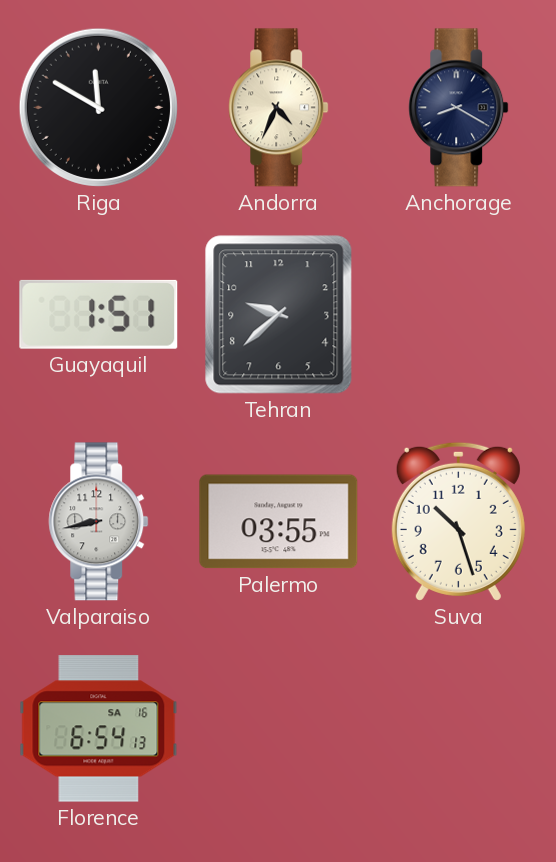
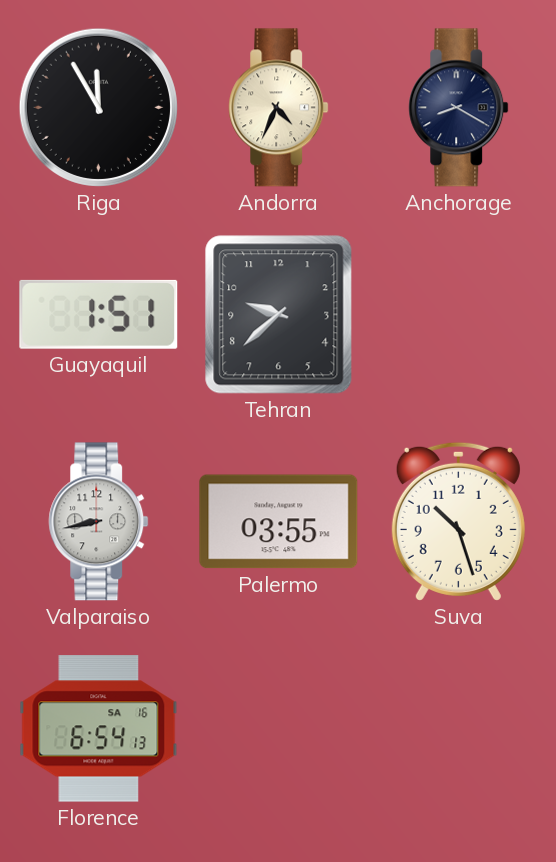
Riga: 11:50 -> 11:55
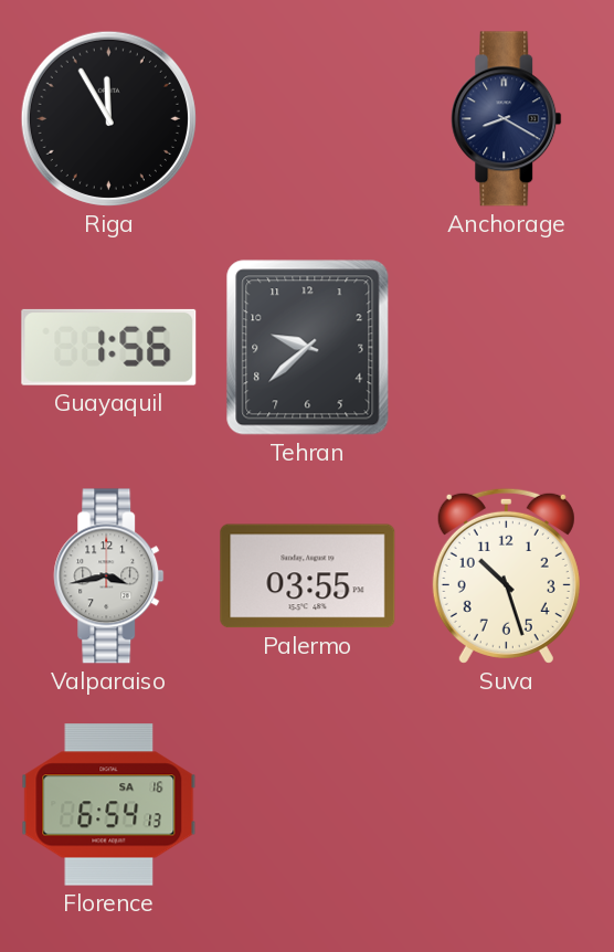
Andorra: 4:34 -> none
Guayaquil: 1:51 -> 1:56
Valparaiso: 8:43 -> 3:43
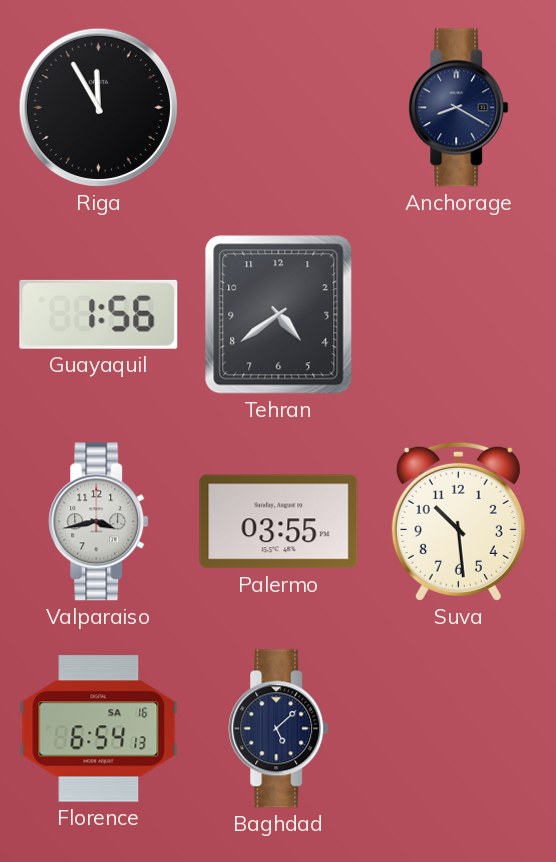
Tehran: 9:38 -> 4:39
Suva: 10:27 -> 10:29
Baghdad: none -> 5:08
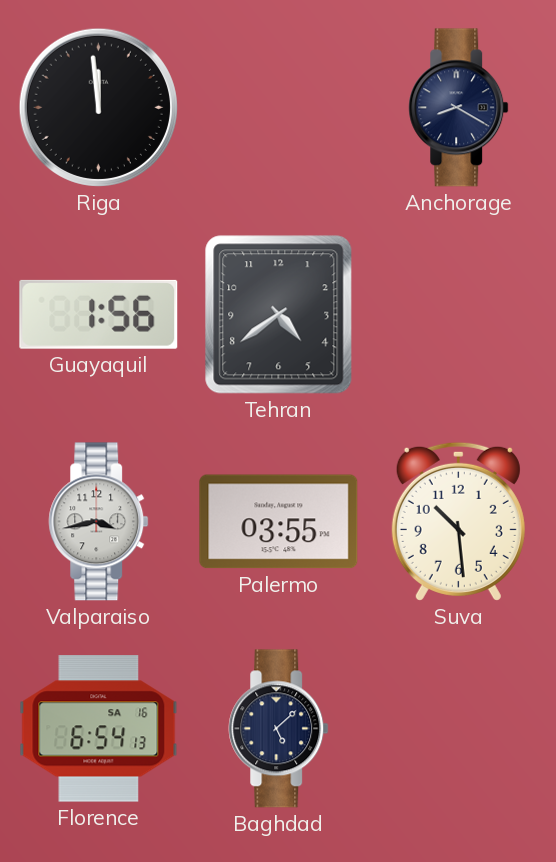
Riga: 11:55 -> 11:59
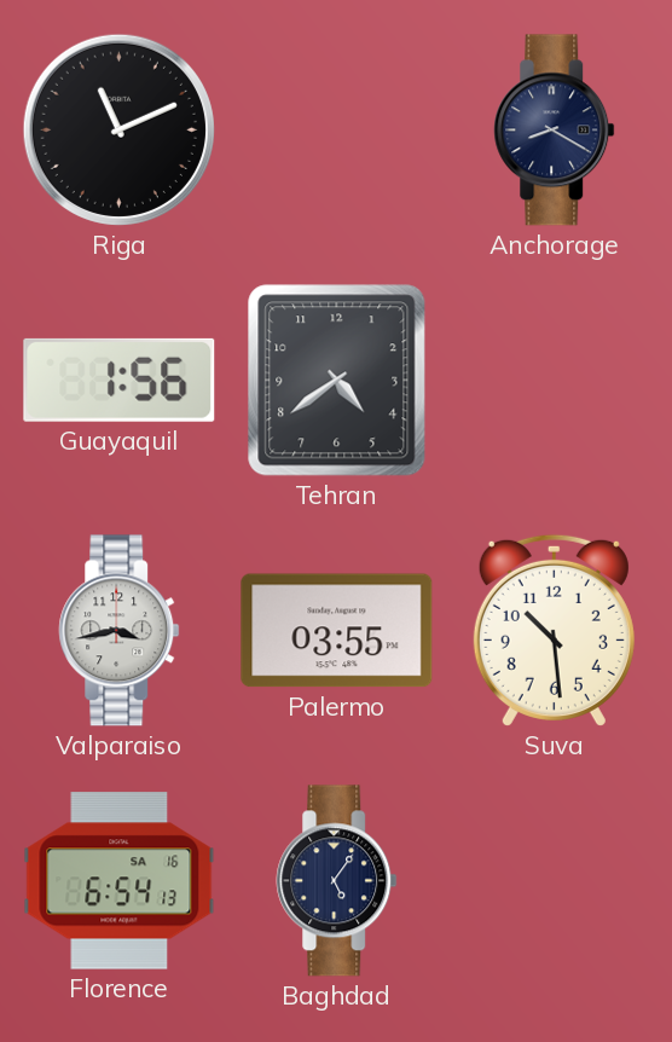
Riga: 11:59 -> 11:11
Baghdad: 5:08 -> 5:06
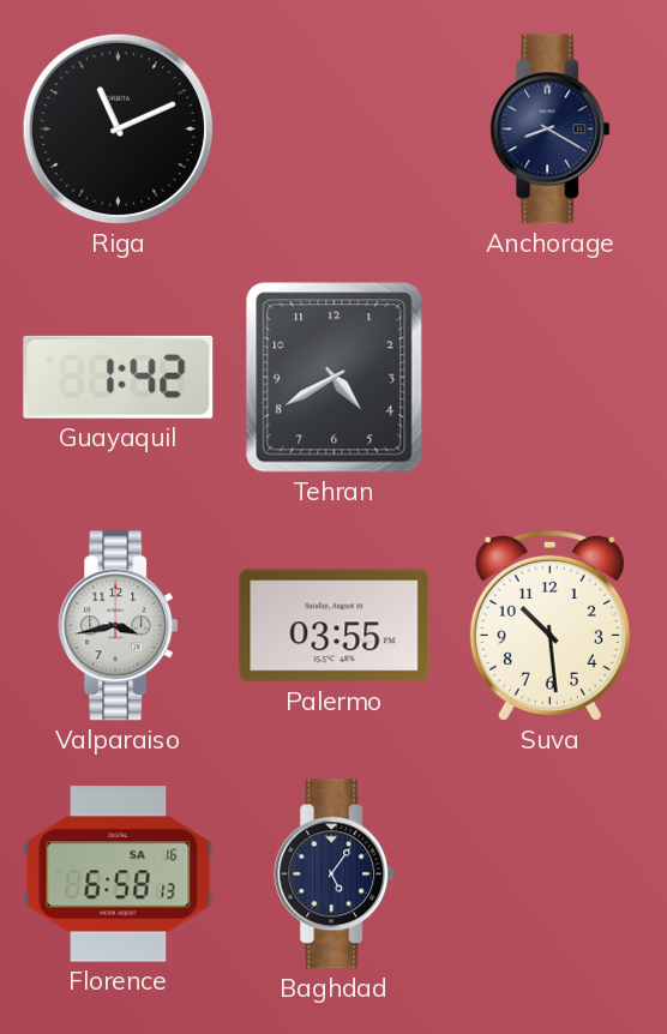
Guayaquil: 1:56 -> 1:42
Tehran: 4:39 -> 4:40
Florence: 6:54 -> 6:58
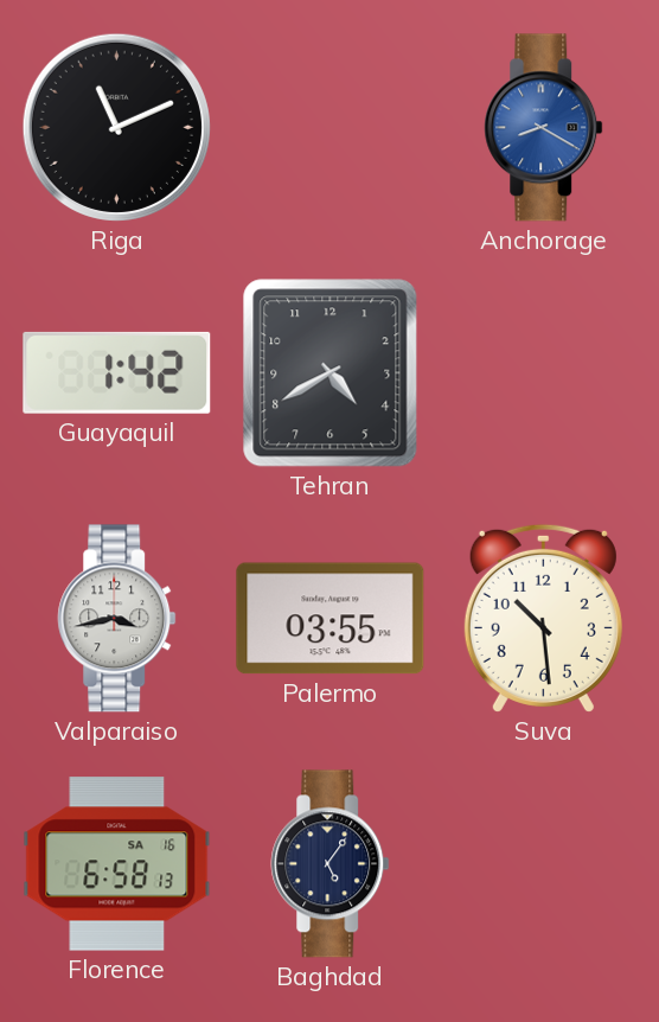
Anchorage dial: navy -> blue
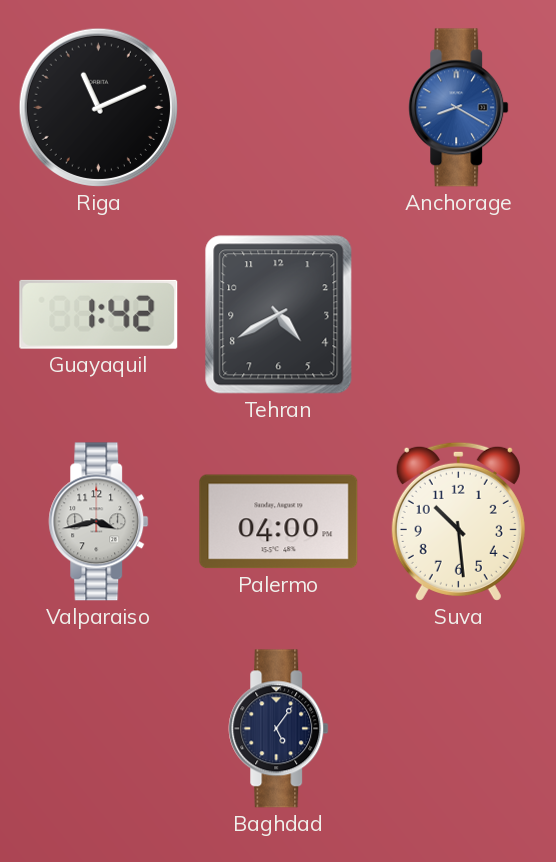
Palermo: 03:55 -> 04:00
Florence: 6:58 -> none
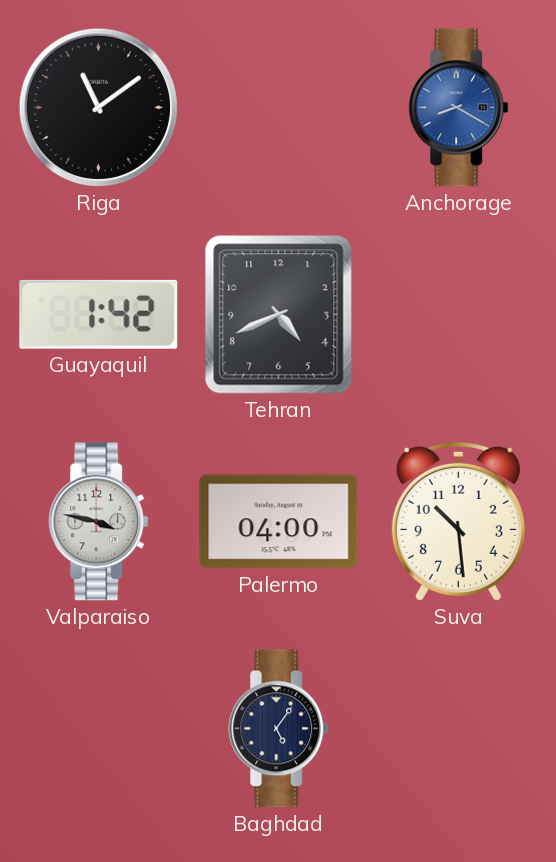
Riga: 11:11 -> 11:09
Tehran: 4:40 -> 4:41
Valparaiso: 3:43 -> 3:47
